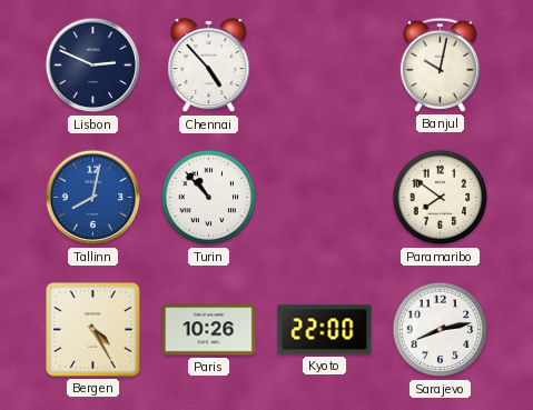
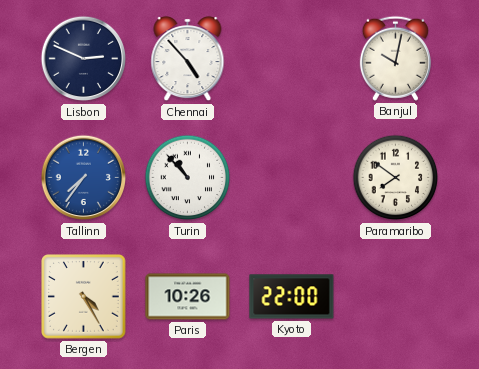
Tallinn: 8:02 -> 7:36
Sarajevo: 8:13 -> none
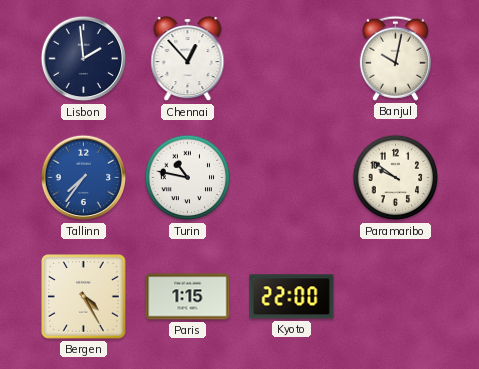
Lisbon: 2:49 -> 1:59
Chennai: 4:53 -> 12:53
Turin: 10:53 -> 10:47
Paramaribo: 7:51 -> 9:51
Paris: 10:26 -> 1:15
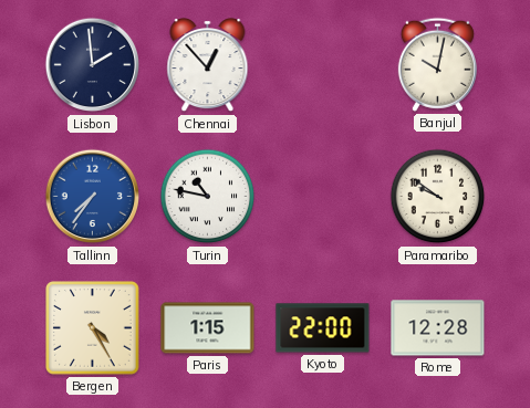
Rome: none -> 12:28
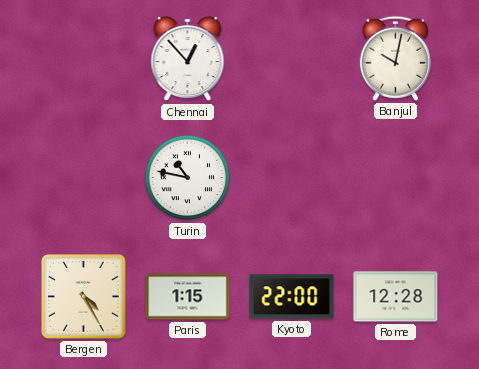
Lisbon: 1:59 -> none
Tallinn: 7:36 -> none
Paramaribo: 9:51 -> none
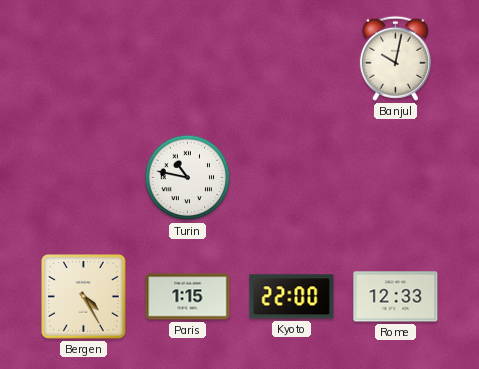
Chennai: 12:53 -> none
Rome: 12:28 -> 12:33
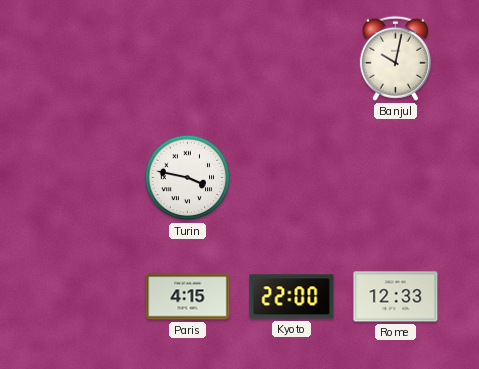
Turin: 10:47 -> 3:47
Bergen: 4:25 -> none
Paris: 1:15 -> 4:15
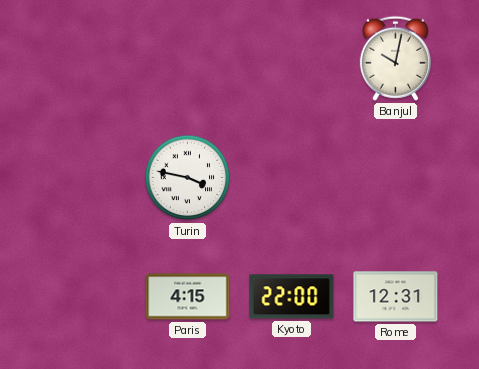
Rome: 12:33 -> 12:31
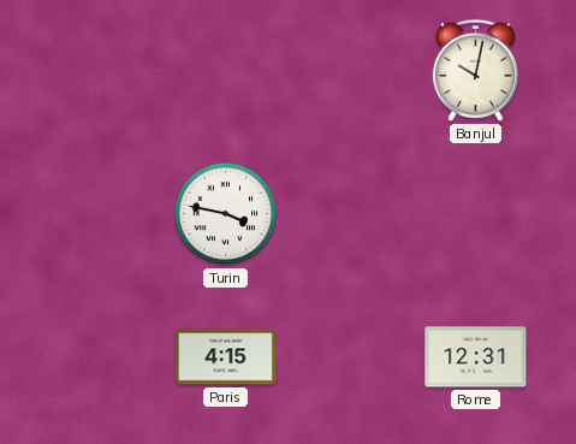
Kyoto: 22:00 -> none
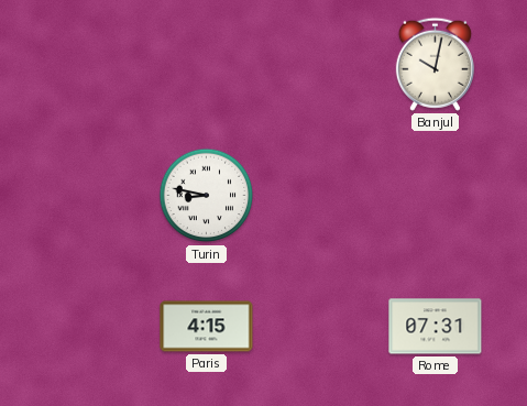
Turin: 3:47 -> 8:47
Rome: 12:31 -> 07:31
